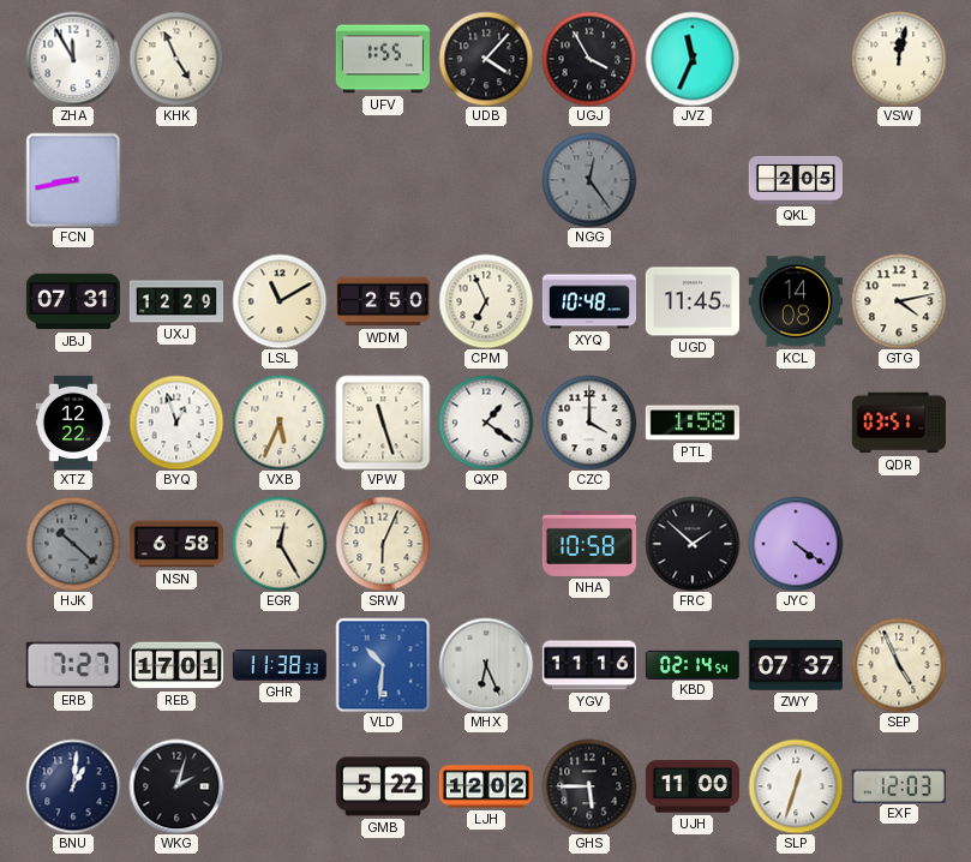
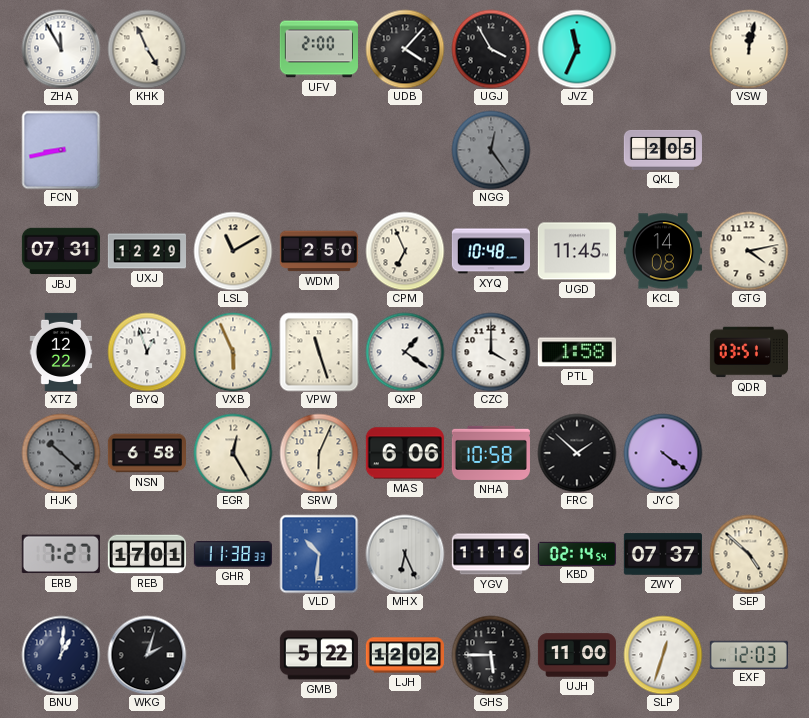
UFV: 1:55 -> 2:00
VXB: 5:34 -> 5:56
MAS: none -> 6:06
SEP: 4:56 -> 4:52
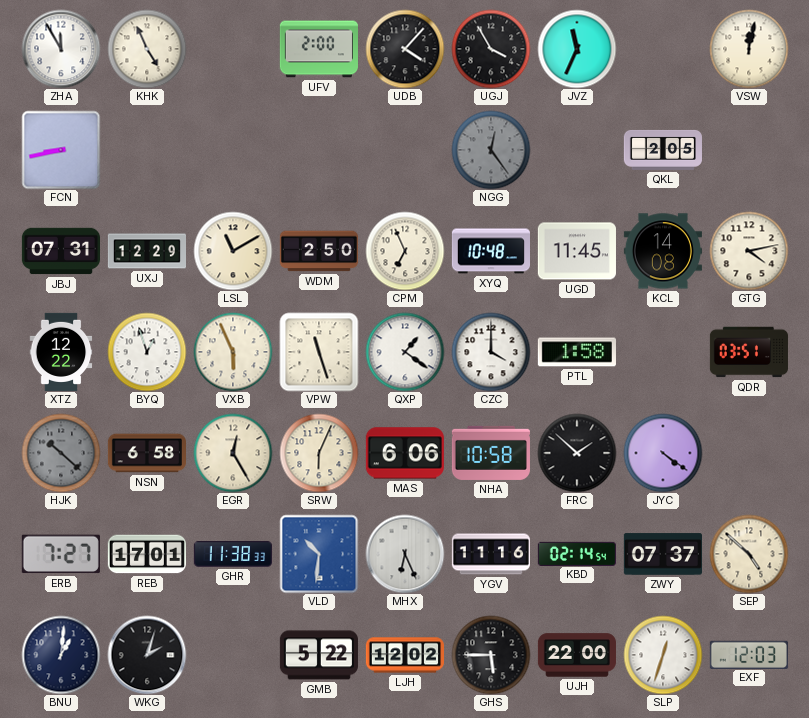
UJH: 11:00 -> 22:00
